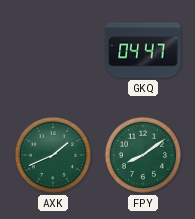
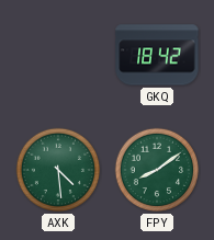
GKQ: 04:47 -> 18:42
AXK: 1:41 -> 4:29
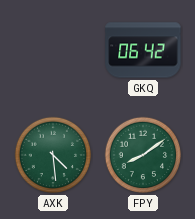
GKQ: 18:42 -> 06:42
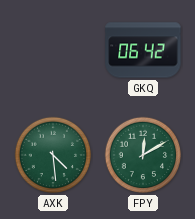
FPY: 8:09 -> 12:10
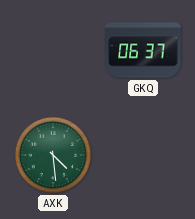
GKQ: 06:42 -> 06:37
FPY: 12:10 -> none
